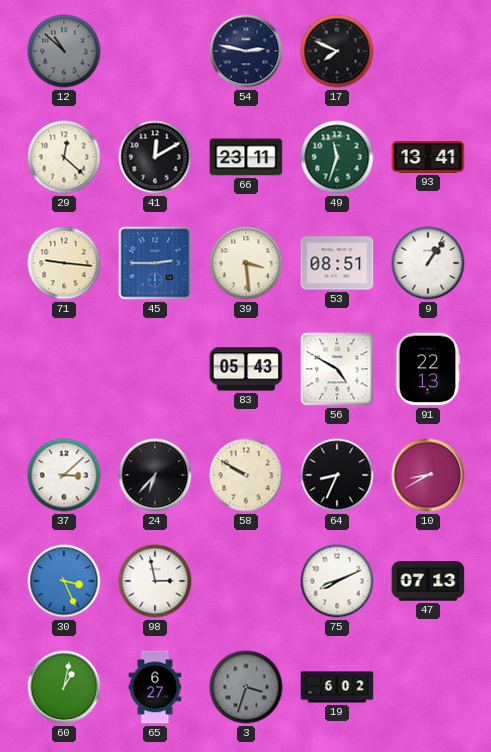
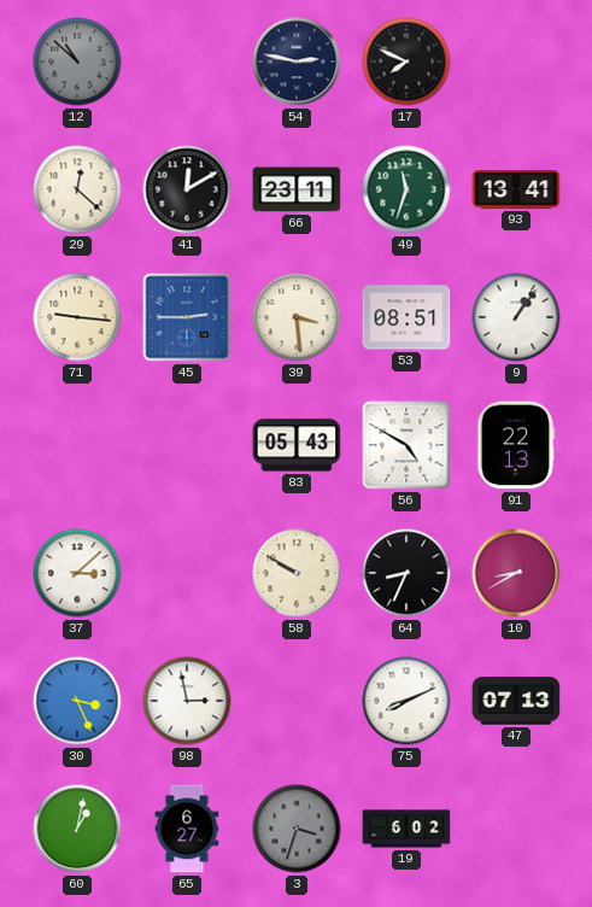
24: 6:37 -> none
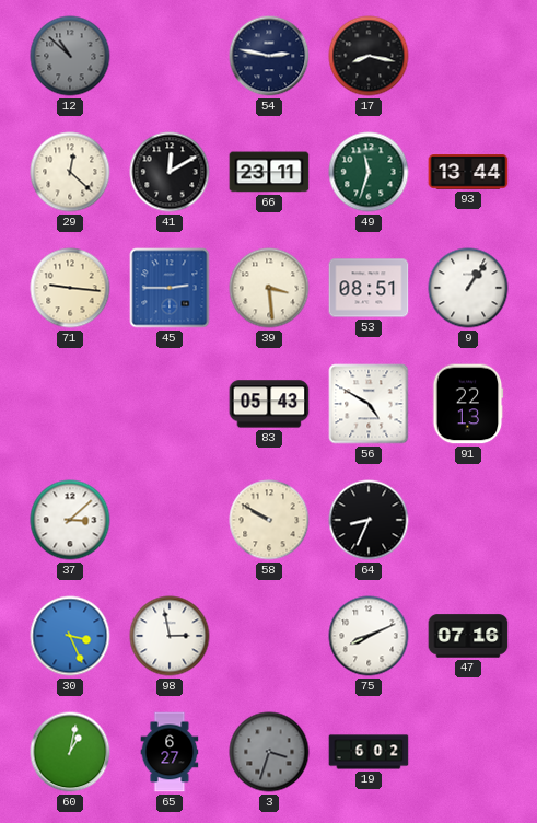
17: 7:49 -> 8:17
93: 13:41 -> 13:44
10: 8:40 -> none
47: 07:13 -> 07:16
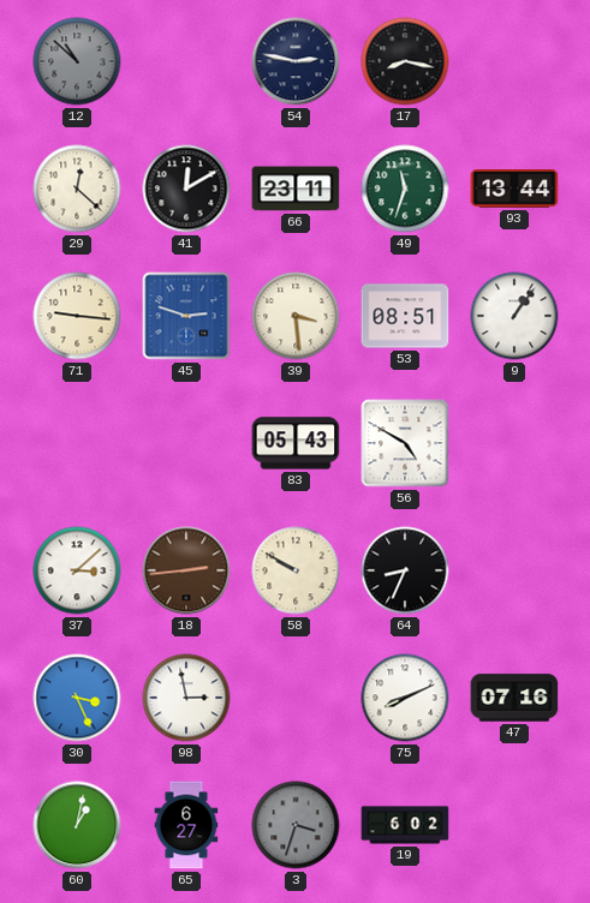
45: 2:45 -> 2:48
91: 22:13 -> none
18: none -> 2:44
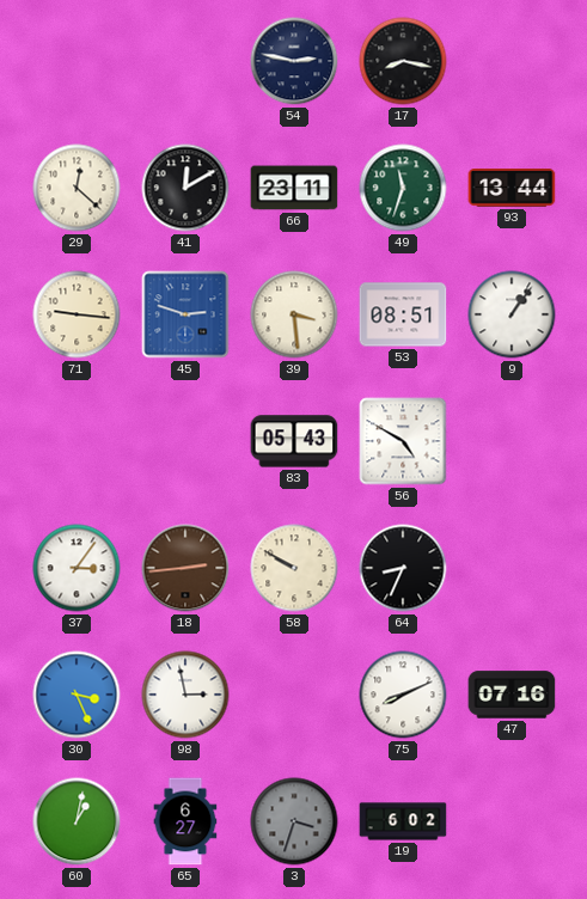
12: 10:52 -> none
37: 3:08 -> 3:06
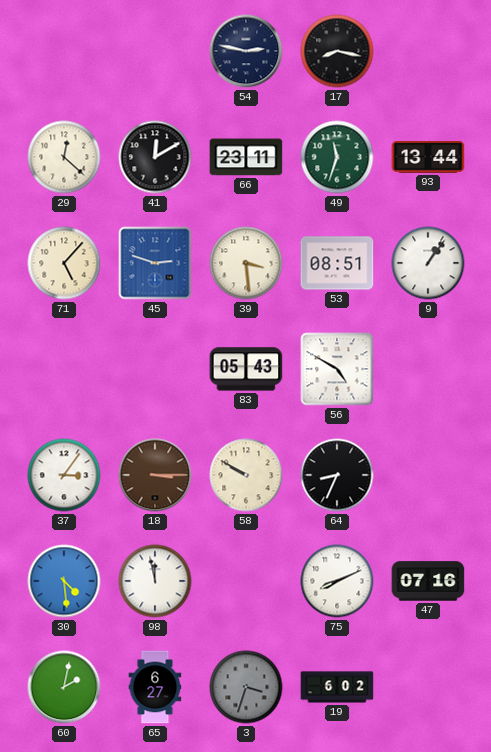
71: 9:16 -> 5:07
18: 2:44 -> 3:15
30: 3:26 -> 4:29
98: 2:58 -> 11:58
60: 1:02 -> 2:02
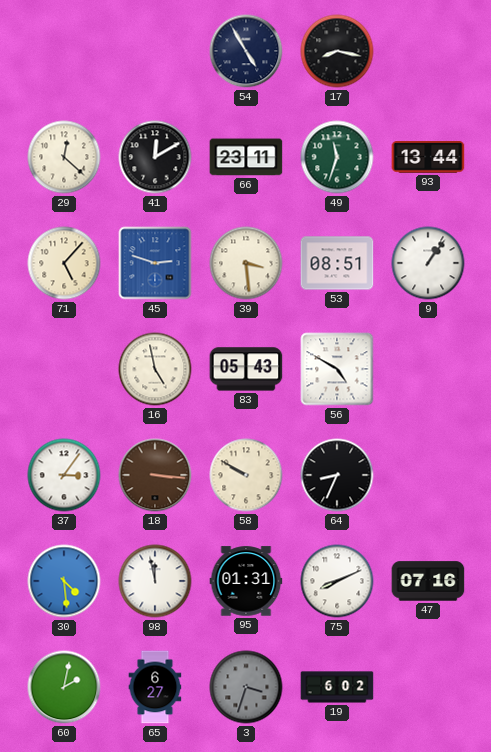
54: 2:47 -> 4:55
16: none -> 4:58
18: 3:15 -> 3:16
95: none -> 01:31
